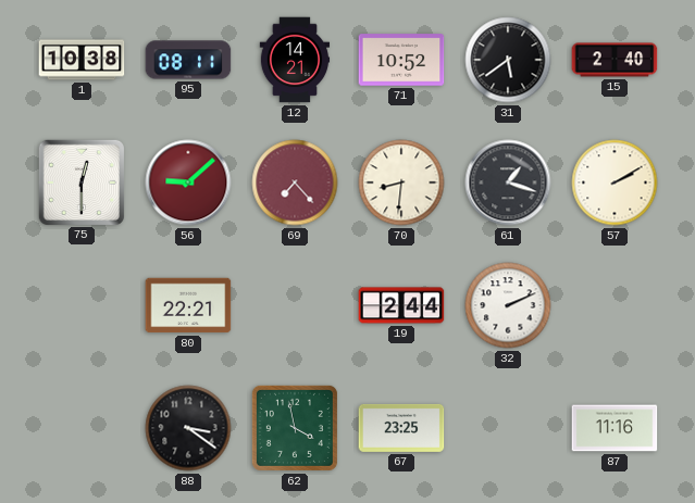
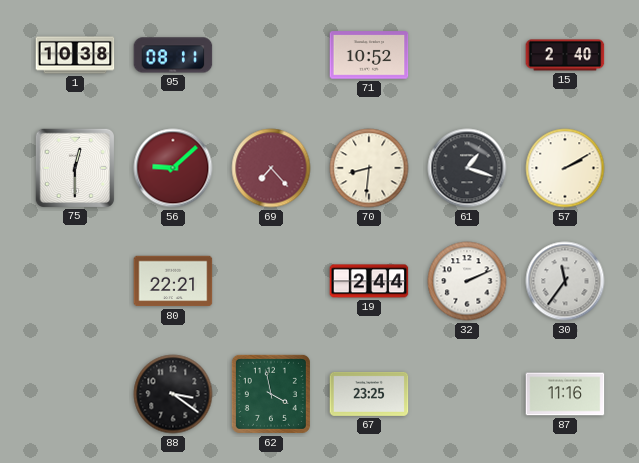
12: 14:21 -> none
31: 5:39 -> none
30: none -> 11:36
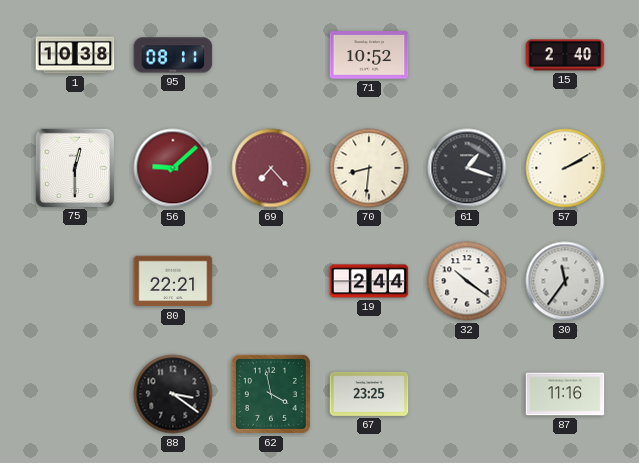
32: 2:11 -> 10:21
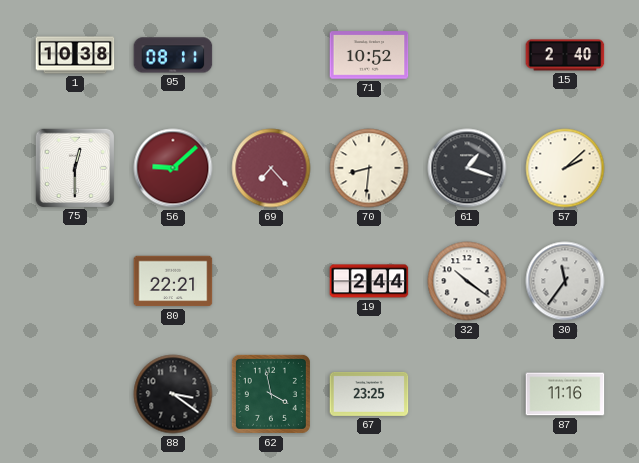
57: 2:10 -> 2:08
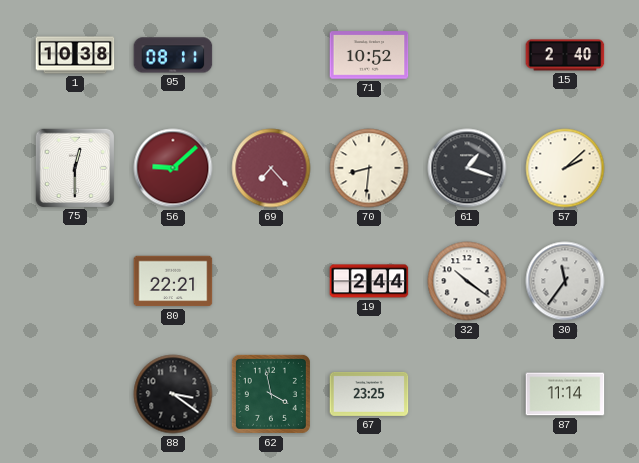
87: 11:16 -> 11:14
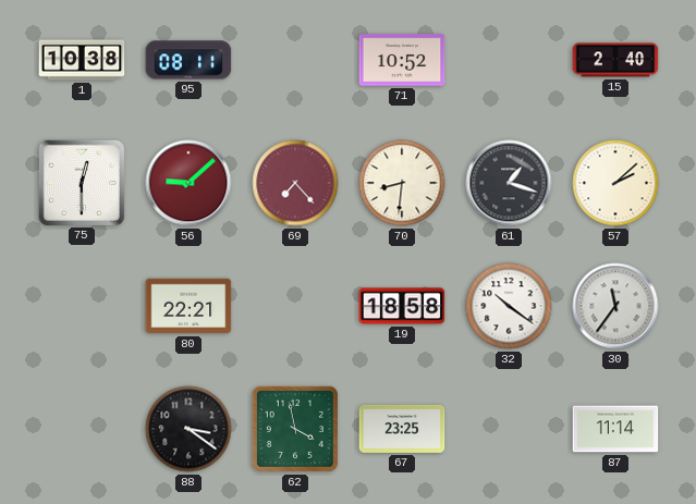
19: 2:44 -> 18:58
